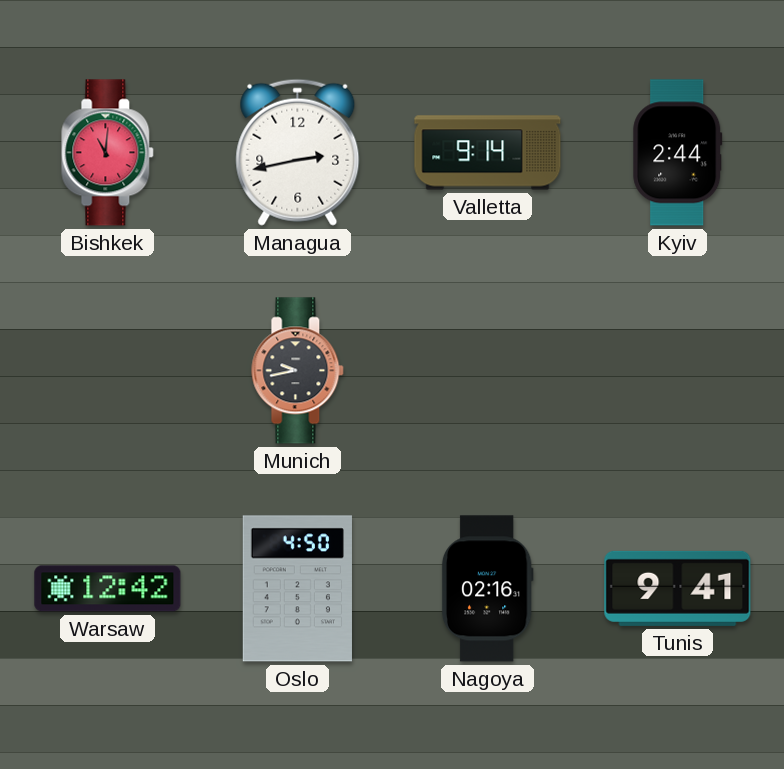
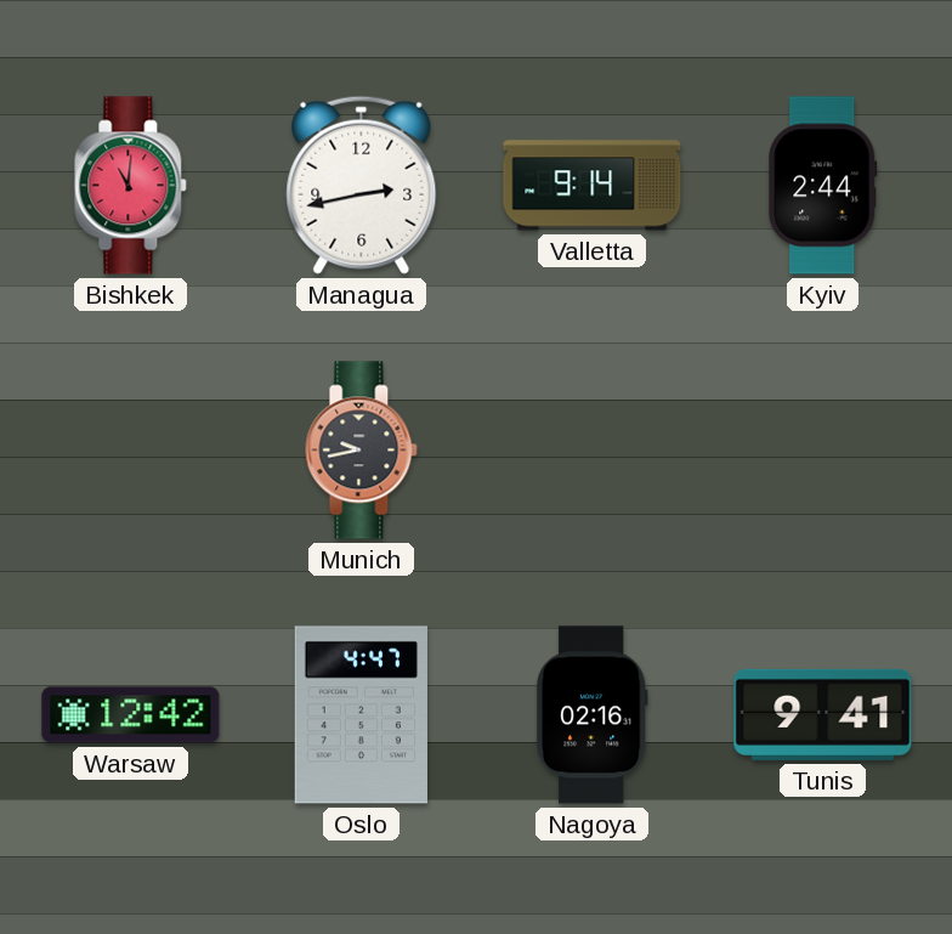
Oslo: 4:50 -> 4:47
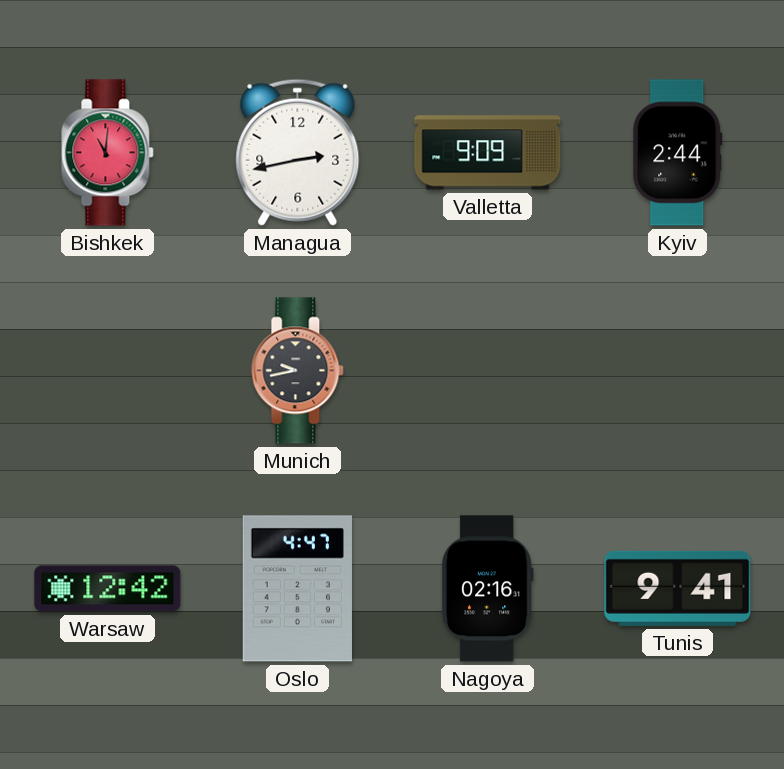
Valletta: 9:14 -> 9:09
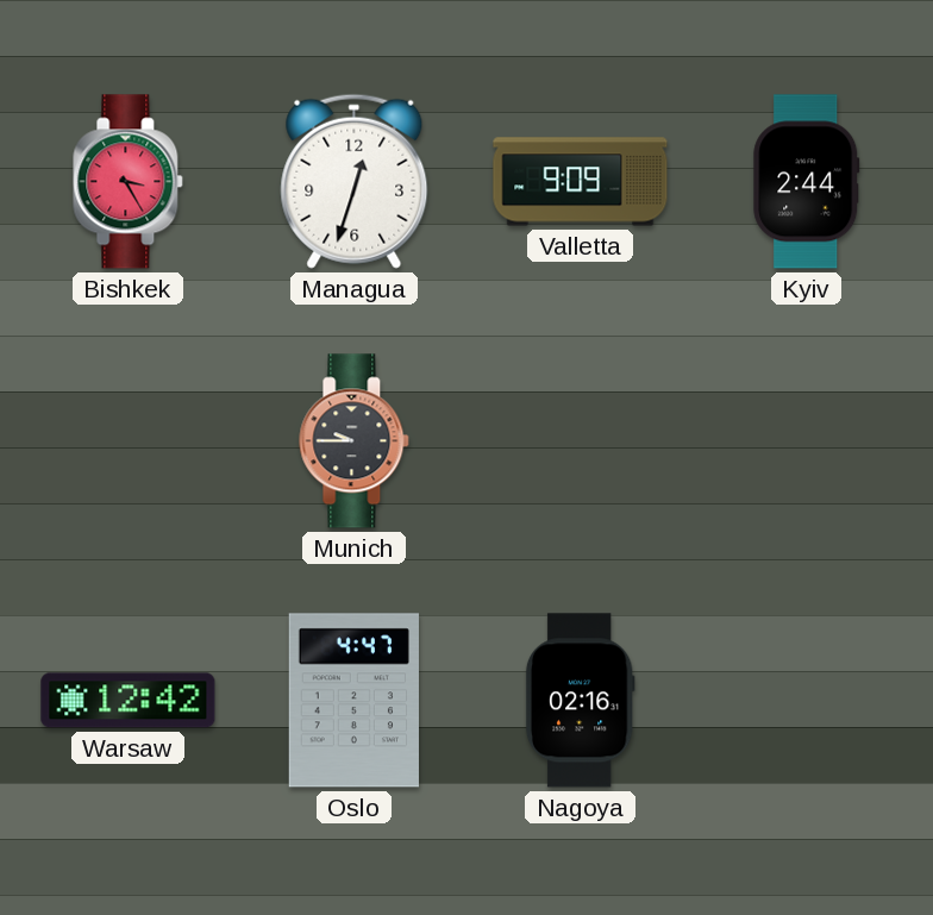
Bishkek: 11:01 -> 3:25
Managua: 2:43 -> 12:33
Munich: 9:43 -> 9:45
Tunis: 9:41 -> none
